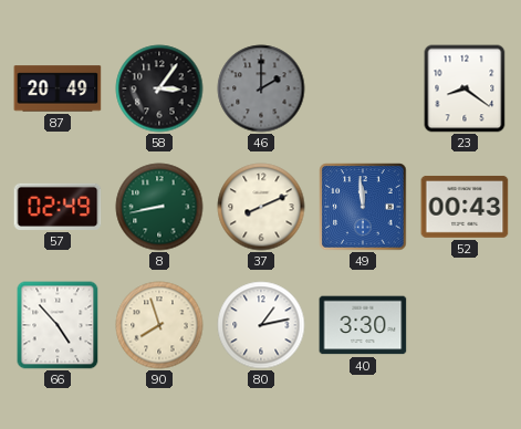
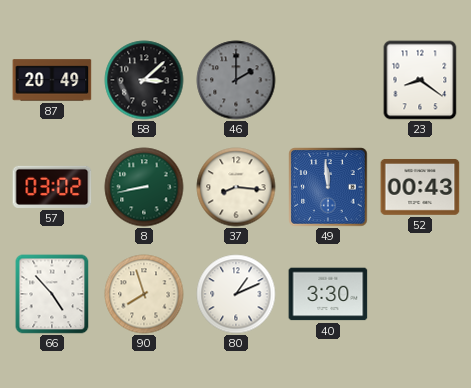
58: 3:06 -> 3:08
57: 02:49 -> 03:02
37: 8:11 -> 8:16
80: 1:13 -> 1:11
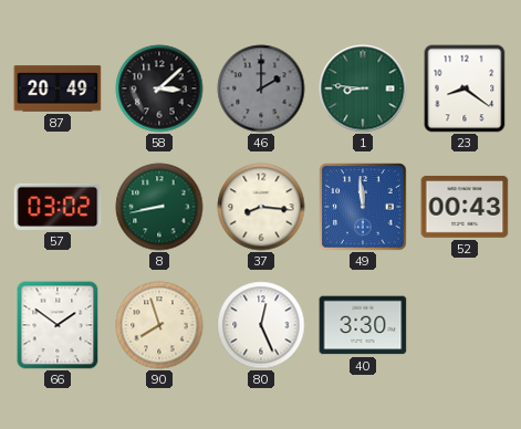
1: none -> 8:46
66: 4:53 -> 1:51
80: 1:11 -> 12:26
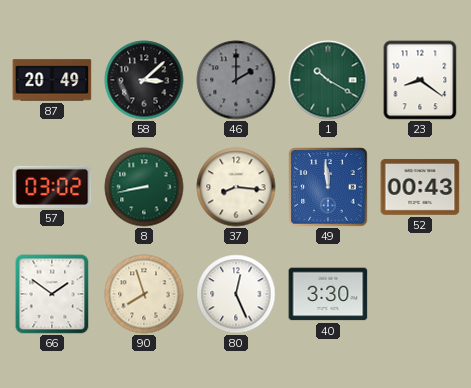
1: 8:46 -> 10:20
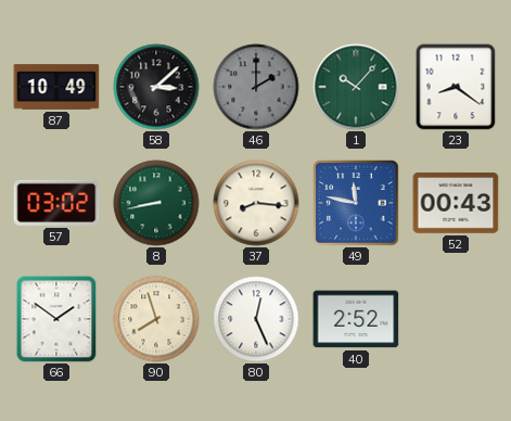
87: 20:49 -> 10:49
1: 10:20 -> 10:07
49: 11:59 -> 11:47
40: 3:30 -> 2:52
